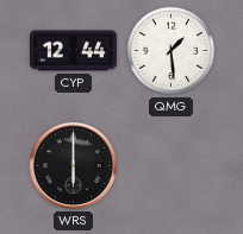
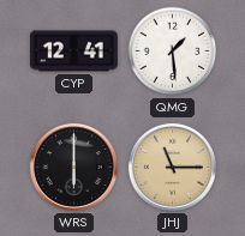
CYP: 12:44 -> 12:41
JHJ: none -> 11:15
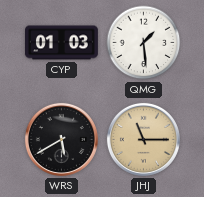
CYP: 12:41 -> 01:03
WRS: 6:00 -> 5:40
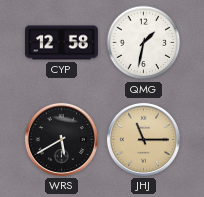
CYP: 01:03 -> 12:58
QMG: 1:29 -> 1:32
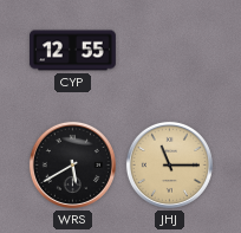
CYP: 12:58 -> 12:55
QMG: 1:32 -> none
